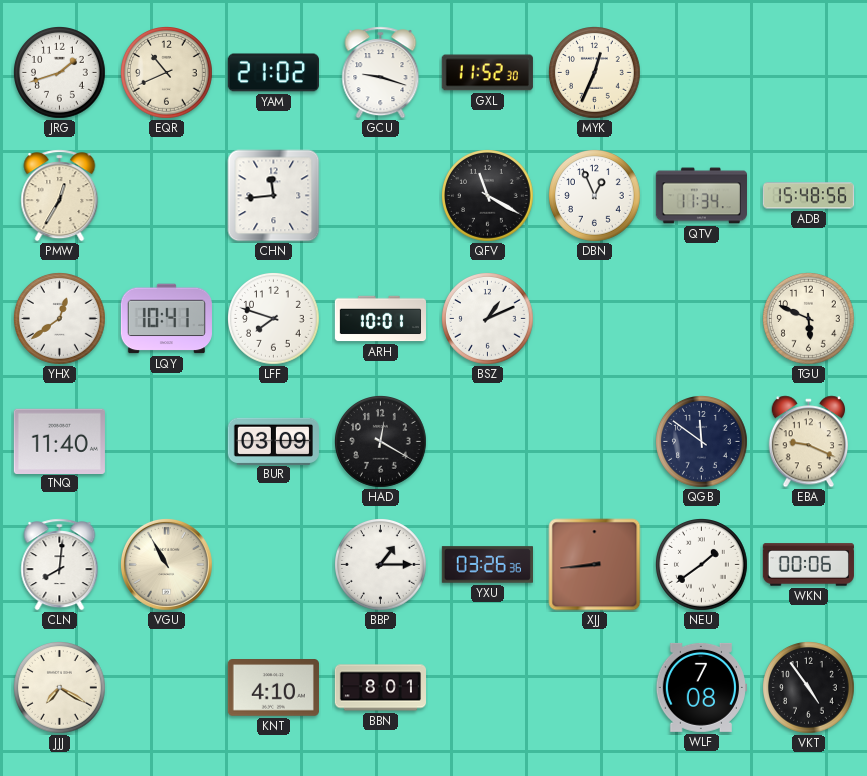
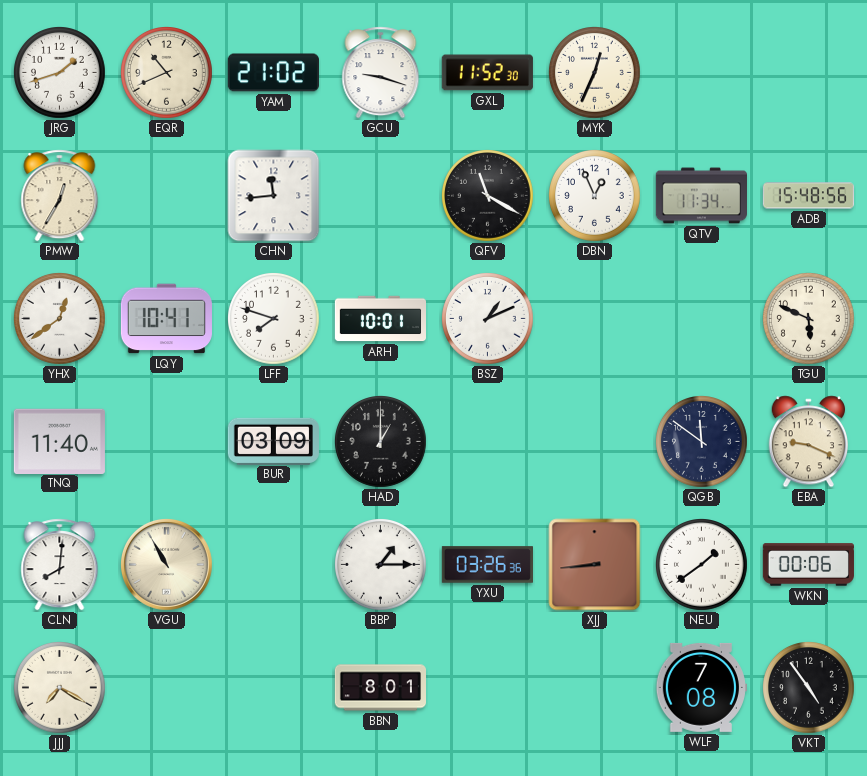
HAD: 12:20 -> 1:00
KNT: 4:10 -> none
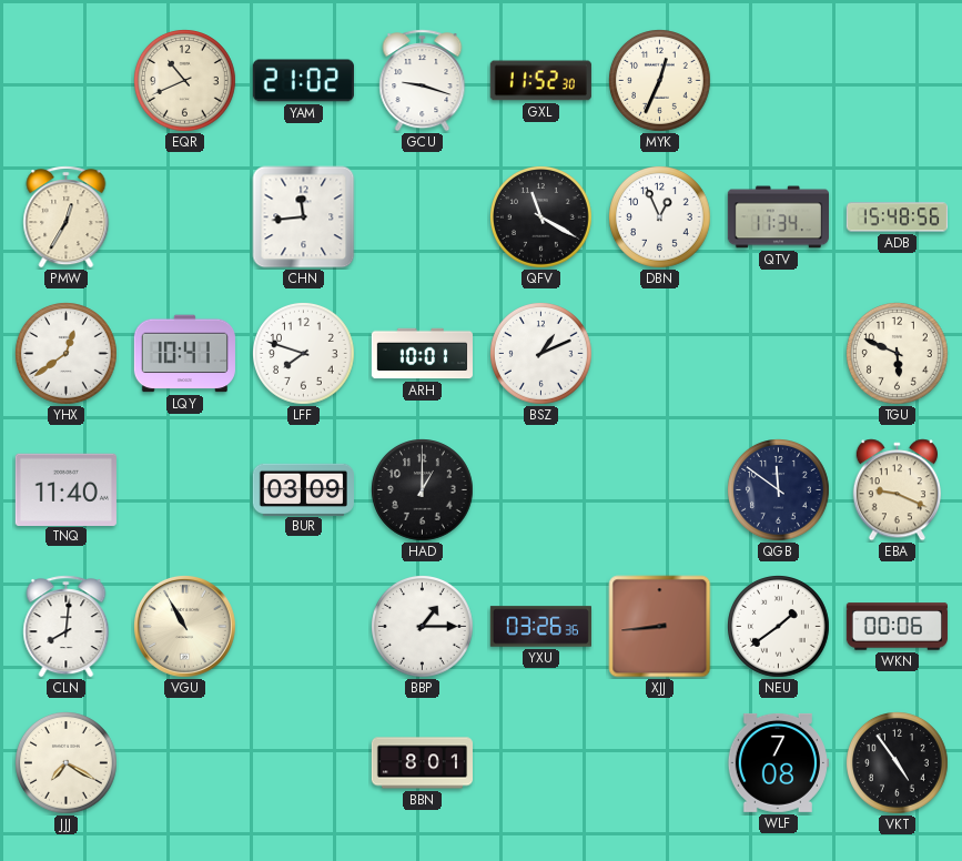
JRG: 1:42 -> none
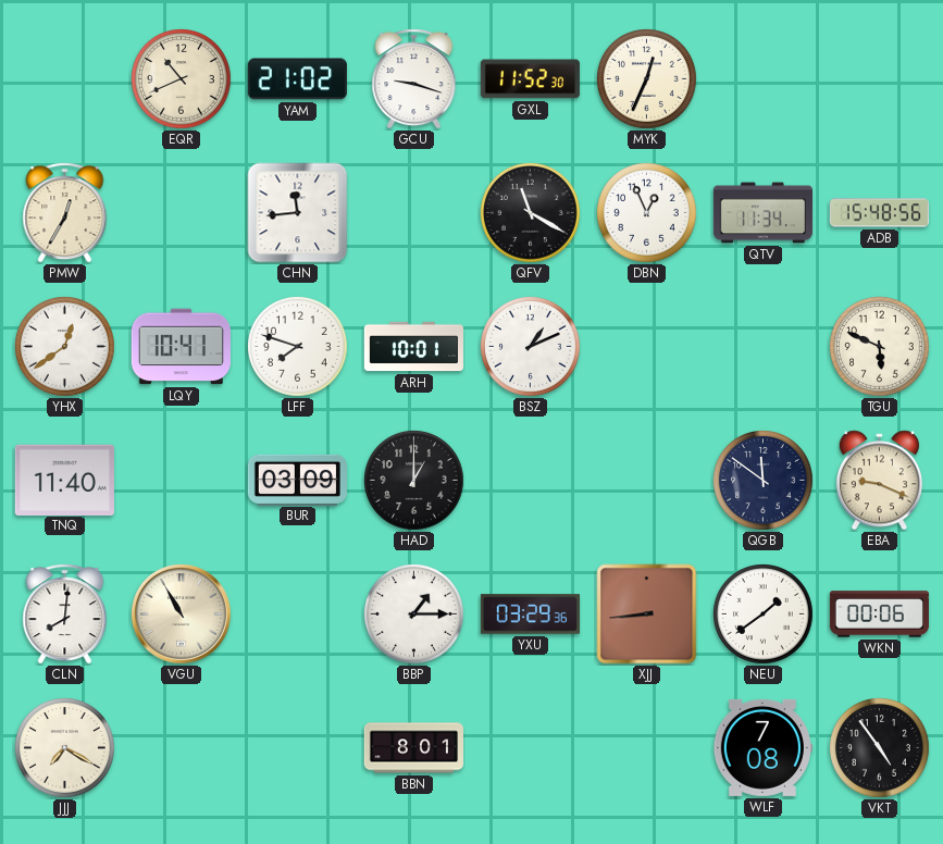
YXU: 03:26 -> 03:29
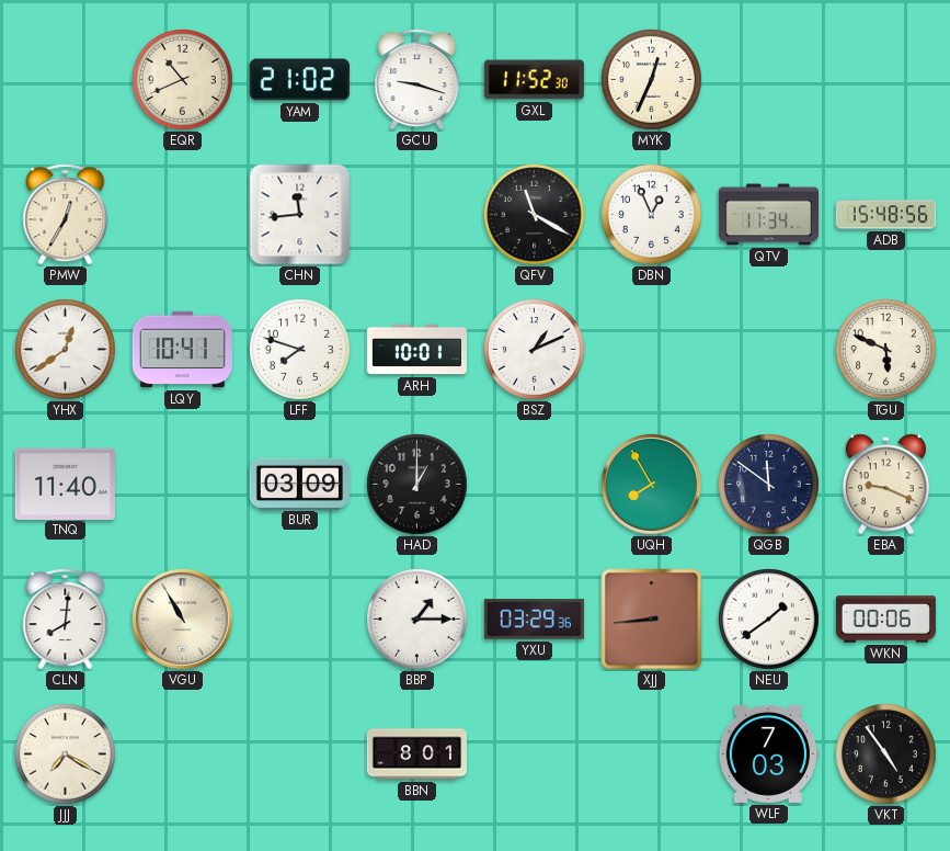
UQH: none -> 7:55
WLF: 7:08 -> 7:03
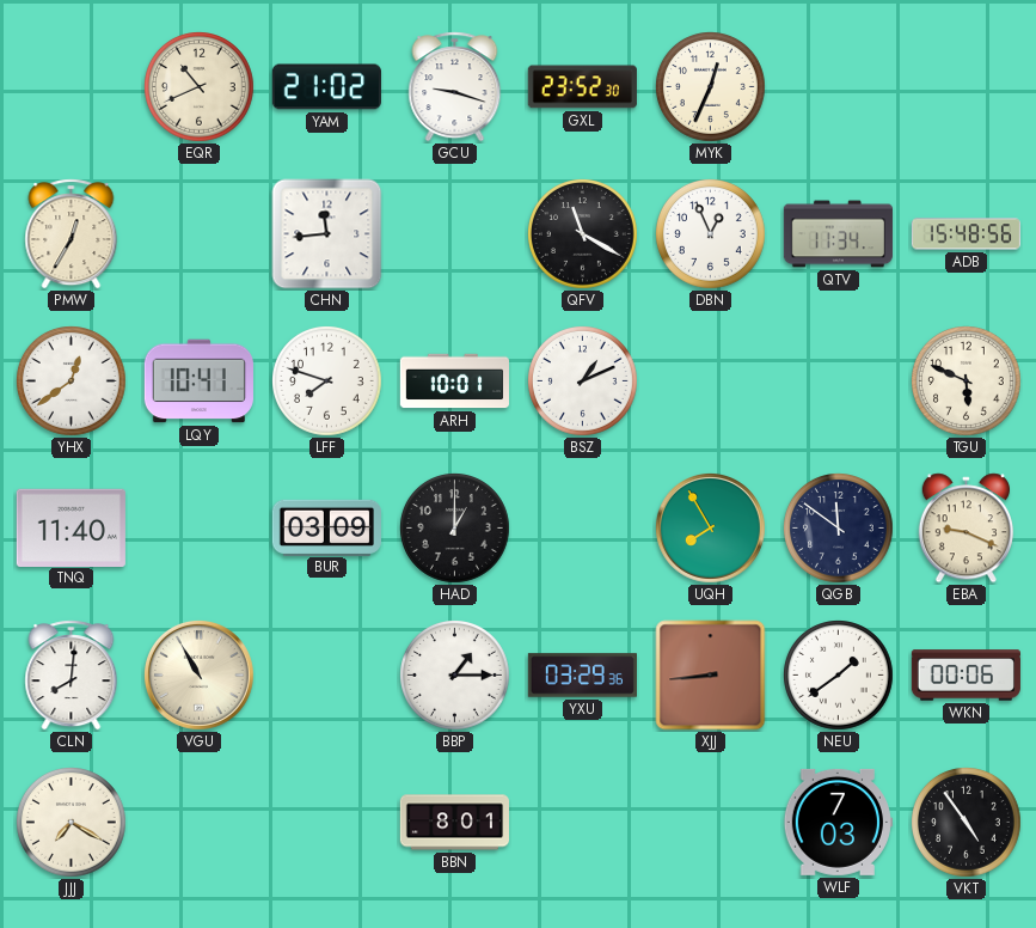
GXL: 11:52 -> 23:52
